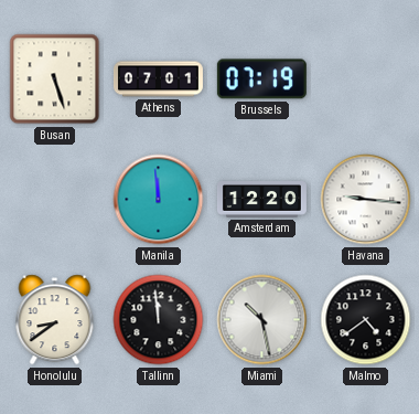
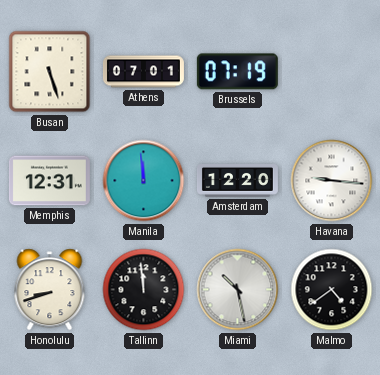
Memphis: none -> 12:31
Honolulu: 8:39 -> 8:42
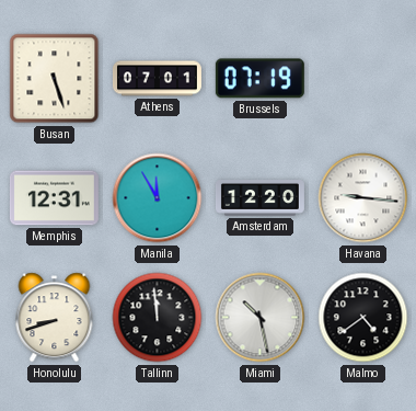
Manila: 11:59 -> 11:55
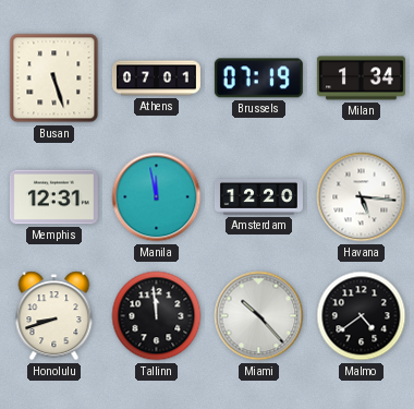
Milan: none -> 1:34
Manila: 11:55 -> 11:58
Havana: 9:16 -> 5:16
Miami: 10:28 -> 10:23
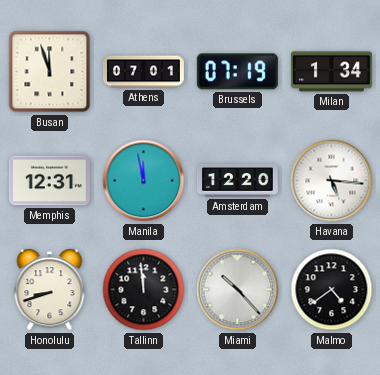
Busan: 5:27 -> 11:57
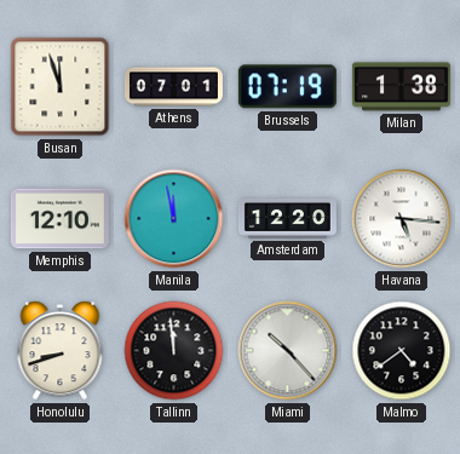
Milan: 1:34 -> 1:38
Memphis: 12:31 -> 12:10
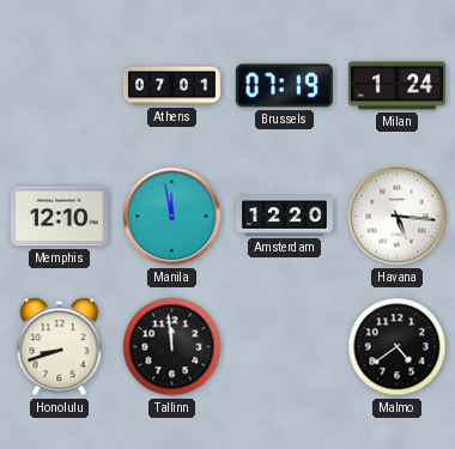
Busan: 11:57 -> none
Milan: 1:38 -> 1:24
Miami: 10:23 -> none
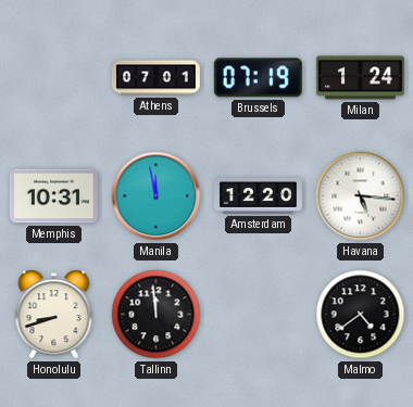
Memphis: 12:10 -> 10:31
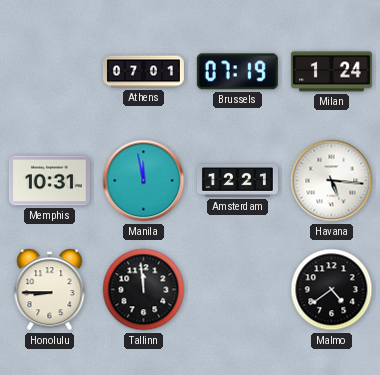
Amsterdam: 12:20 -> 12:21
Honolulu: 8:42 -> 8:45
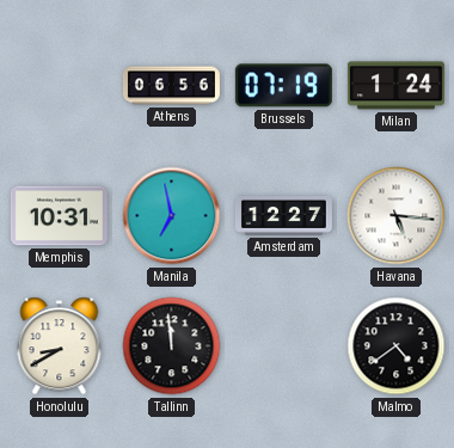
Athens: 07:01 -> 06:56
Manila: 11:58 -> 6:58
Amsterdam: 12:21 -> 12:27
Honolulu: 8:45 -> 8:40
